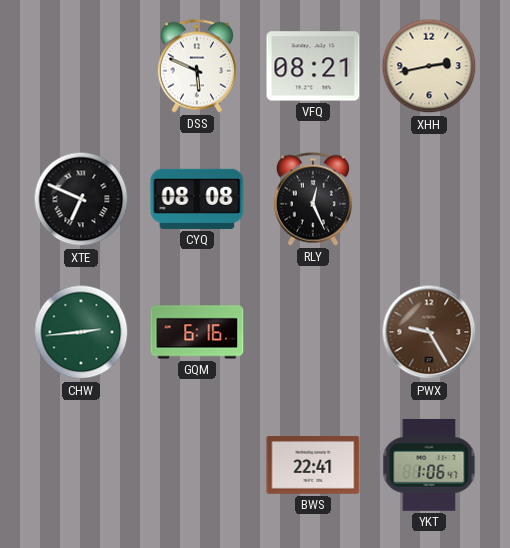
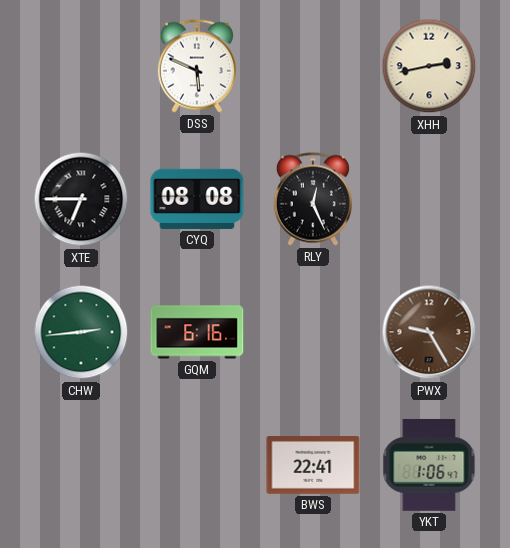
VFQ: 08:21 -> none
XTE: 6:49 -> 6:45
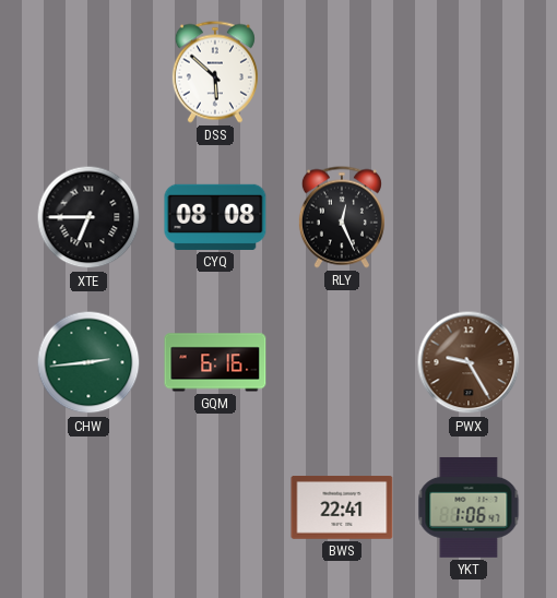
DSS: 5:49 -> 5:52
XHH: 2:43 -> none
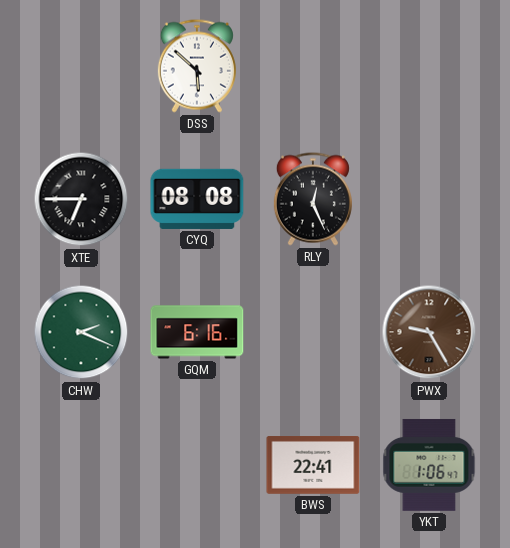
CHW: 2:44 -> 2:19
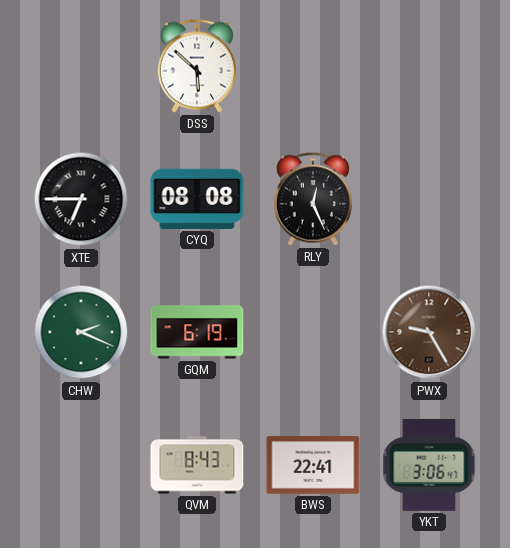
GQM: 6:16 -> 6:19
QVM: none -> 8:43
YKT: 1:06 -> 3:06
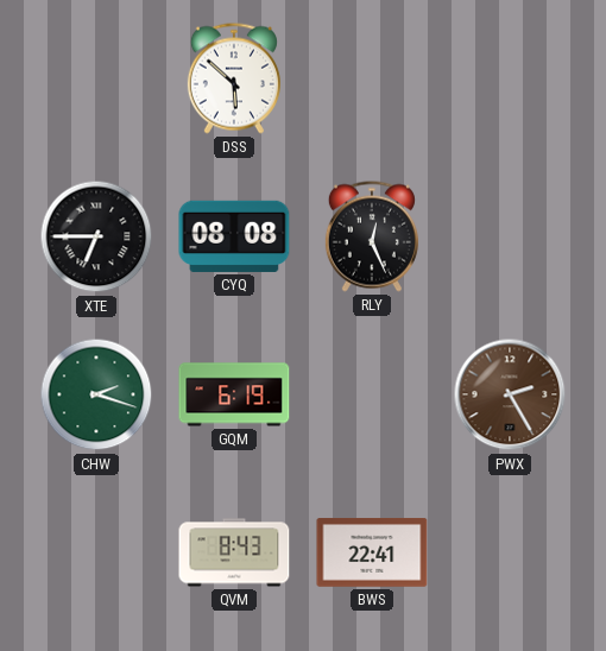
CHW: 2:19 -> 2:18
PWX: 9:25 -> 2:25
YKT: 3:06 -> none
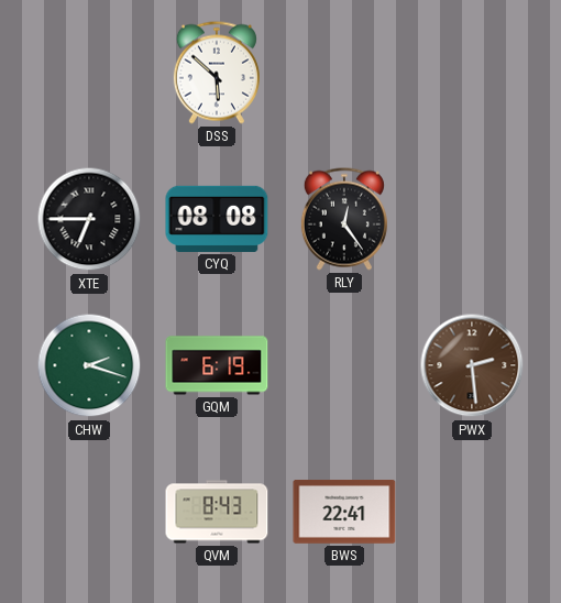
RLY: 12:26 -> 12:24
PWX: 2:25 -> 2:29
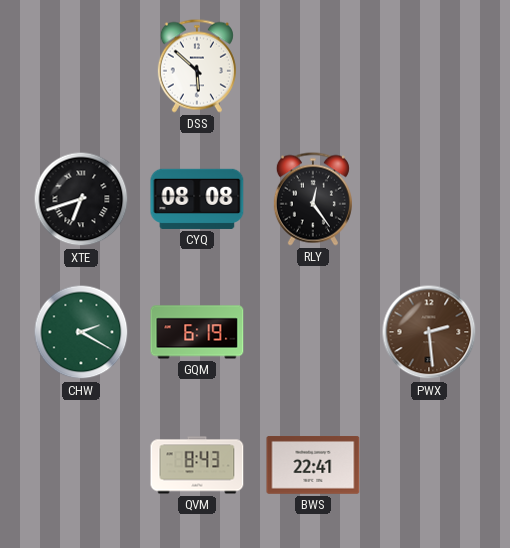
XTE: 6:45 -> 6:42
CHW: 2:18 -> 2:20
